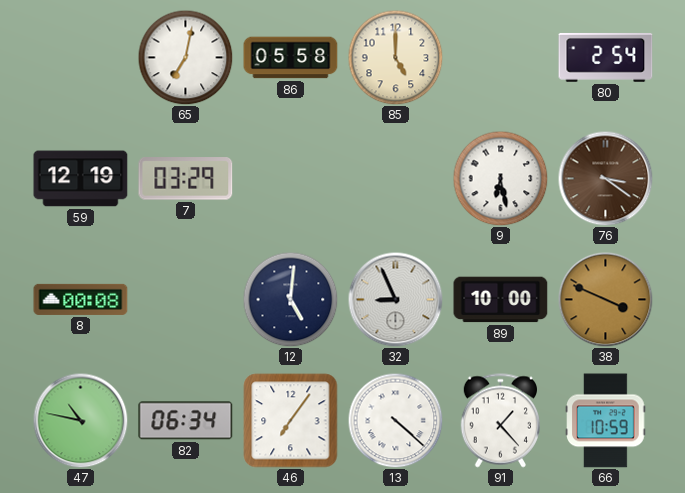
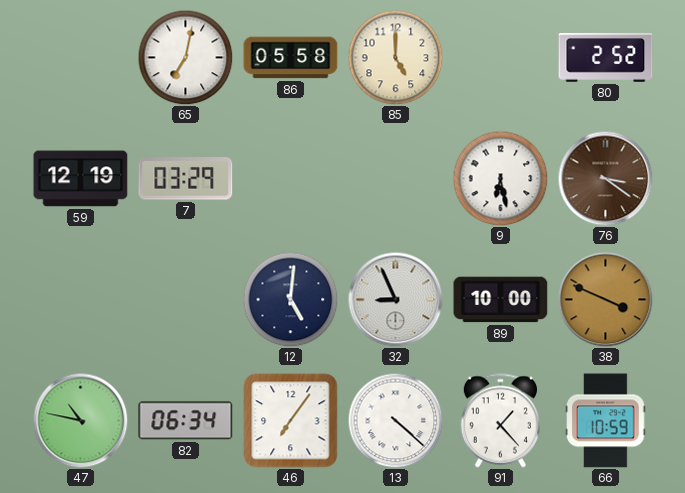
80: 2:54 -> 2:52
8: 00:08 -> none
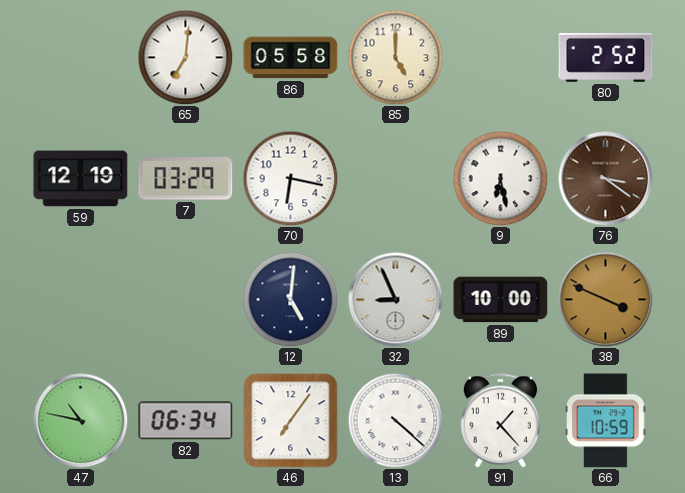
65: 7:02 -> 7:01
70: none -> 6:17
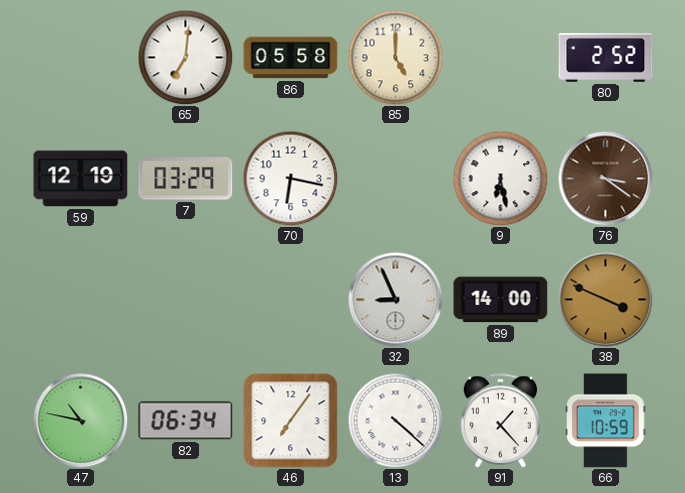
12: 5:01 -> none
89: 10:00 -> 14:00
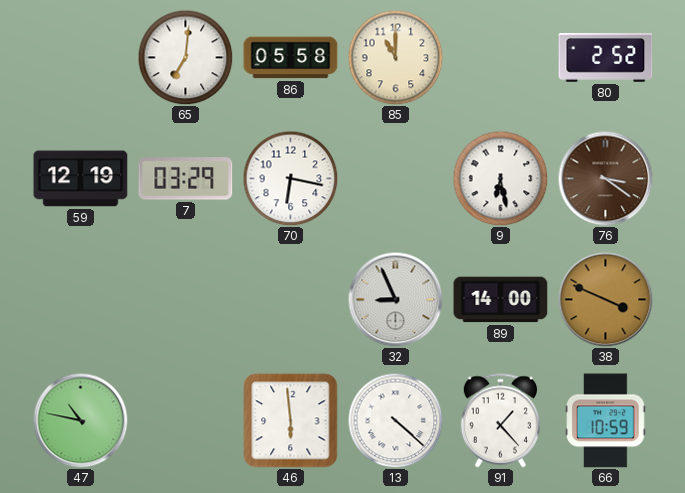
85: 5:00 -> 11:00
82: 06:34 -> none
46: 7:06 -> 5:59
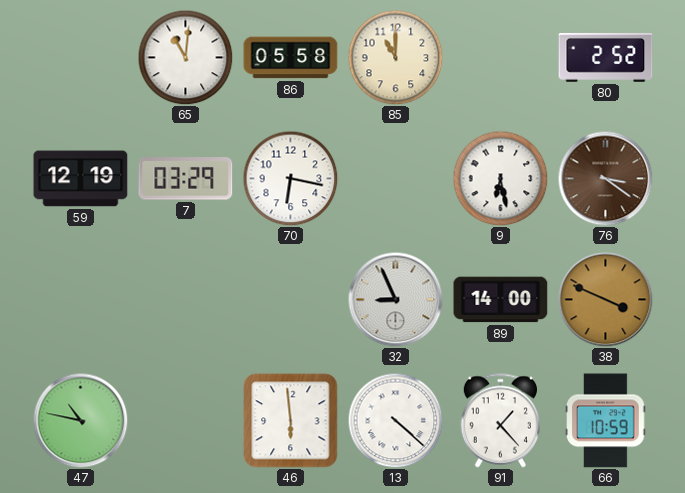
65: 7:01 -> 11:01
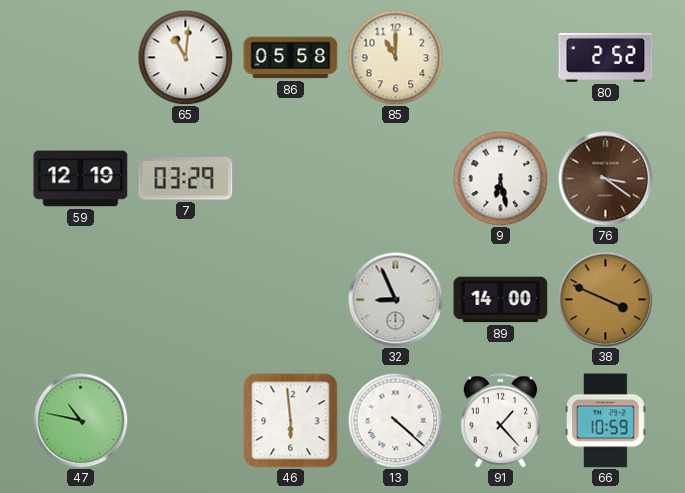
70: 6:17 -> none
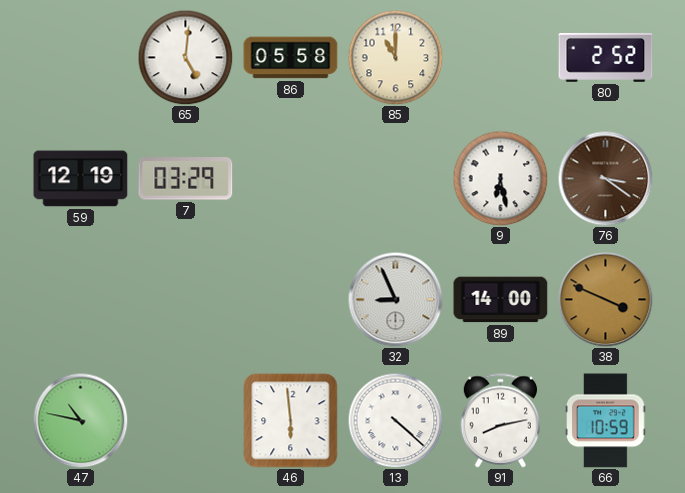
65: 11:01 -> 5:01
91: 1:23 -> 8:13
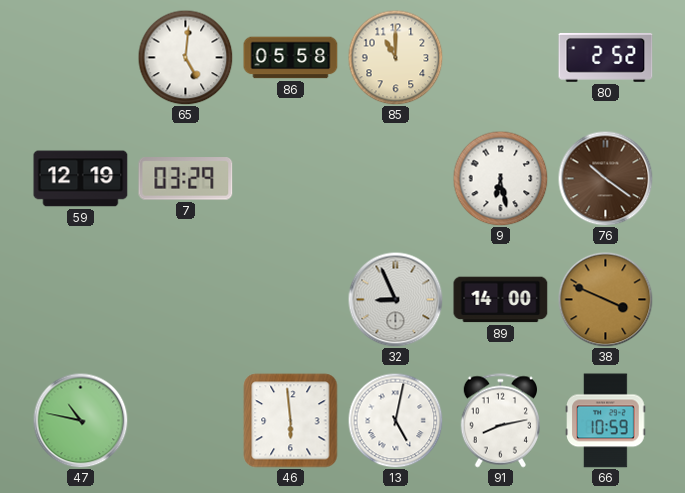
76: 3:21 -> 10:21
13: 4:22 -> 5:02
